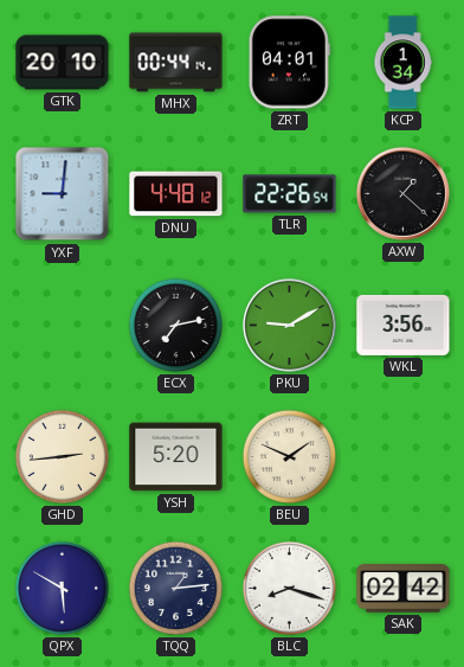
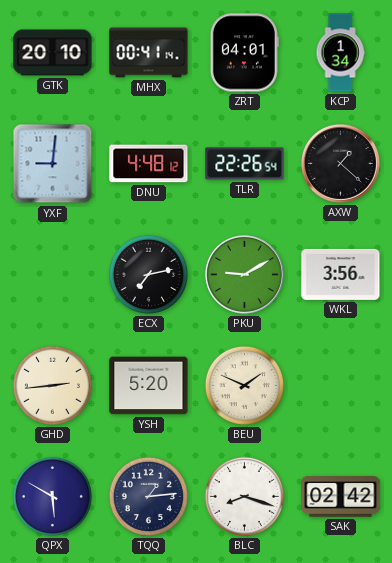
MHX: 00:44 -> 00:41
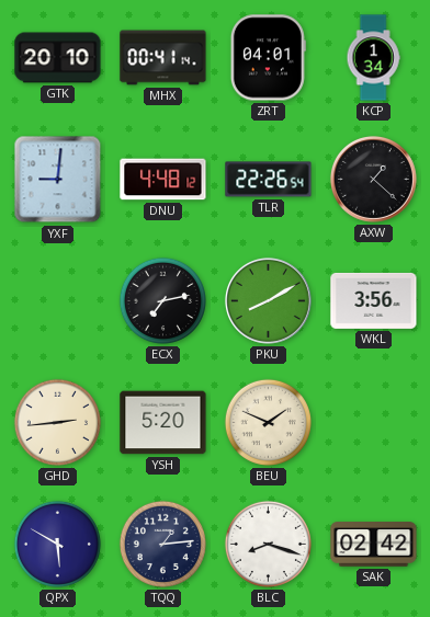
PKU: 9:10 -> 8:10
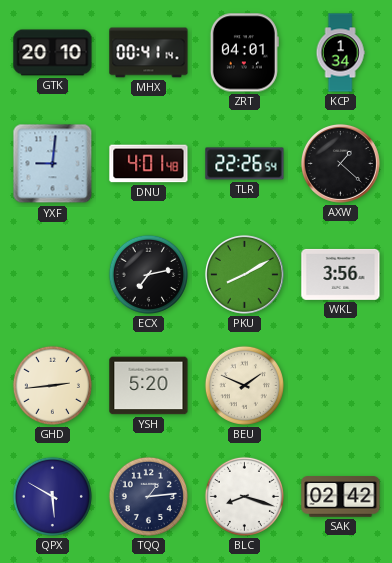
DNU: 4:48 -> 4:01
